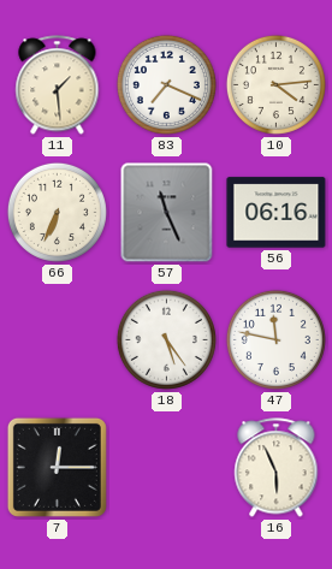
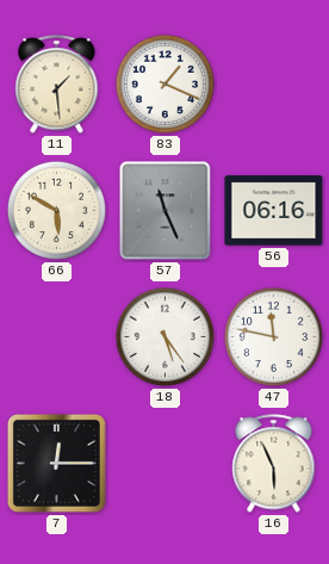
83: 7:19 -> 1:19
10: 4:14 -> none
66: 6:34 -> 5:50
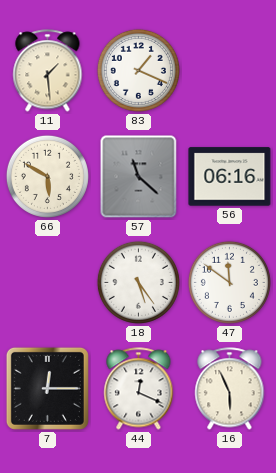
57: 11:26 -> 11:22
47: 11:47 -> 11:51
44: none -> 12:19
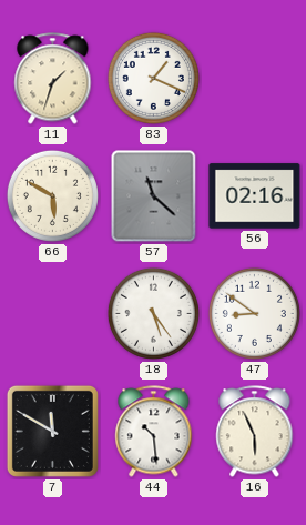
11: 1:29 -> 1:33
56: 06:16 -> 02:16
47: 11:51 -> 8:51
7: 12:15 -> 11:50
44: 12:19 -> 10:29
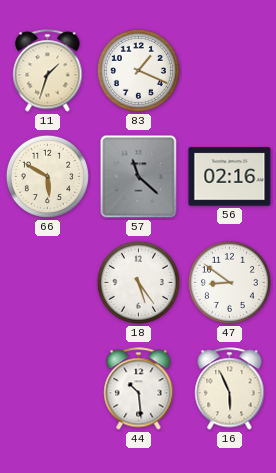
7: 11:50 -> none
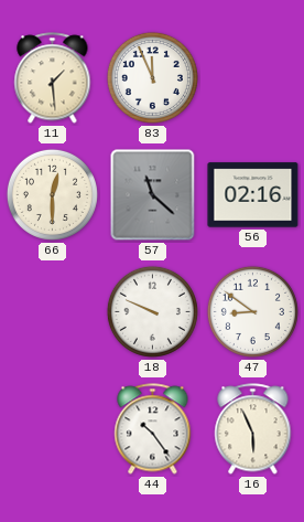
11: 1:33 -> 1:29
83: 1:19 -> 11:56
66: 5:50 -> 12:30
18: 5:24 -> 9:49
44: 10:29 -> 10:24
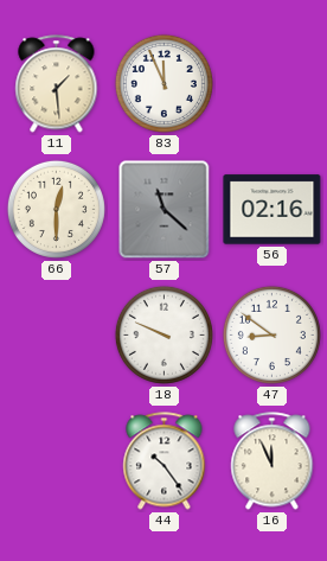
16: 5:56 -> 11:56
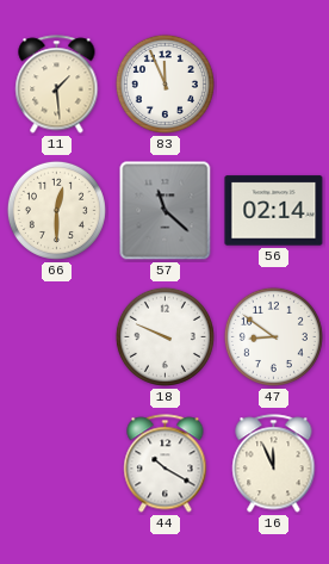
56: 02:16 -> 02:14
44: 10:24 -> 10:20
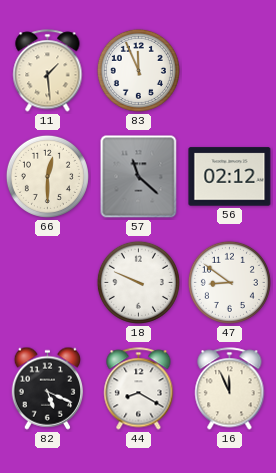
56: 02:14 -> 02:12
82: none -> 5:19
44: 10:20 -> 8:20
